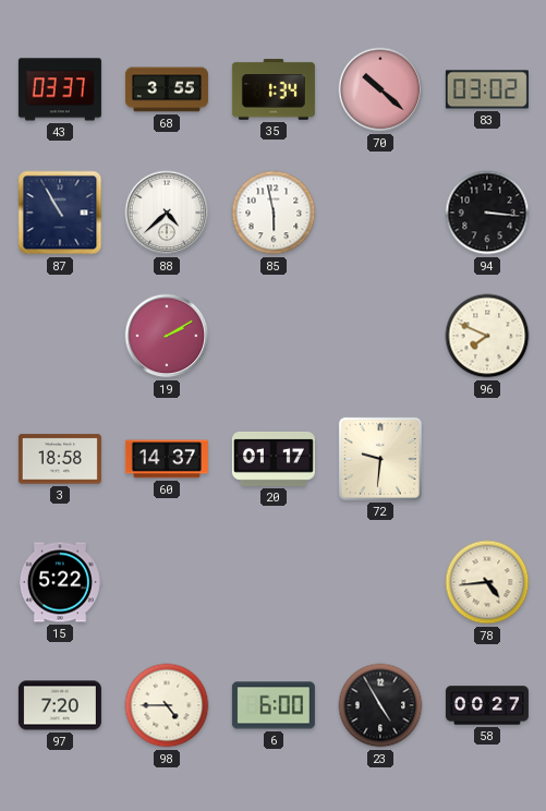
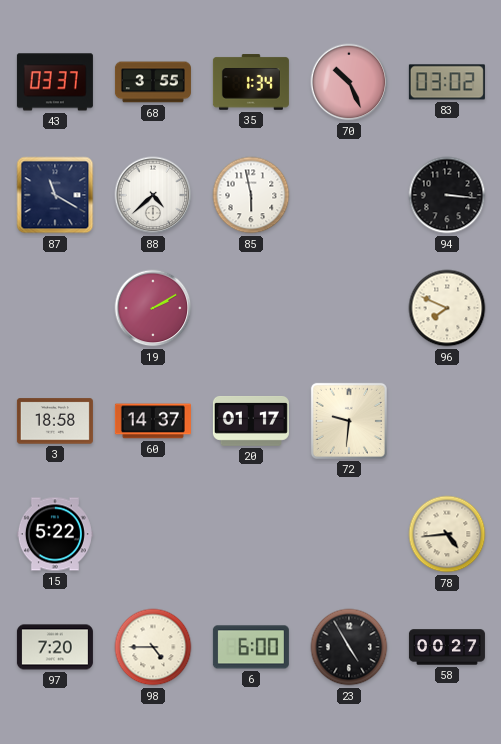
70: 10:22 -> 10:26
87: 10:55 -> 11:20
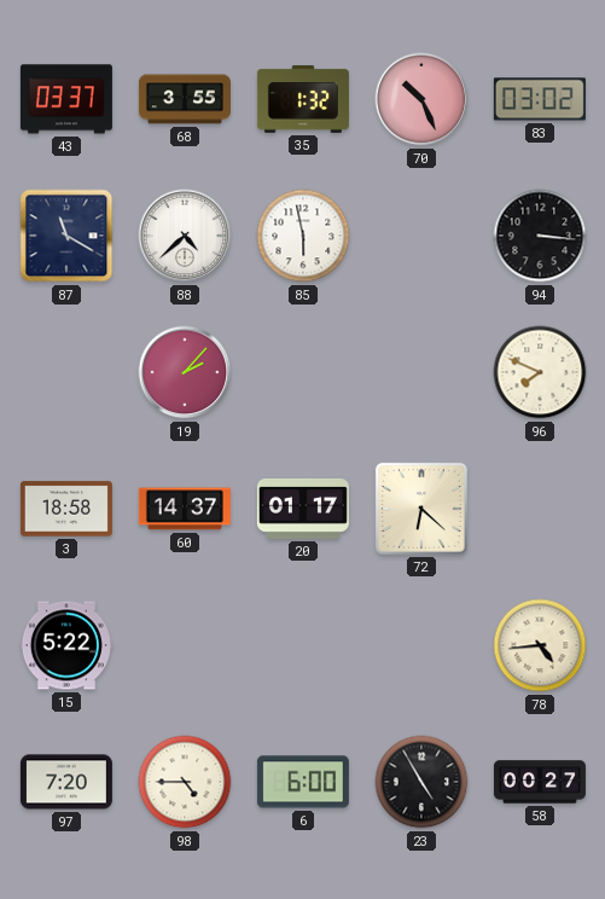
35: 1:34 -> 1:32
19: 2:10 -> 2:07
72: 9:31 -> 6:22
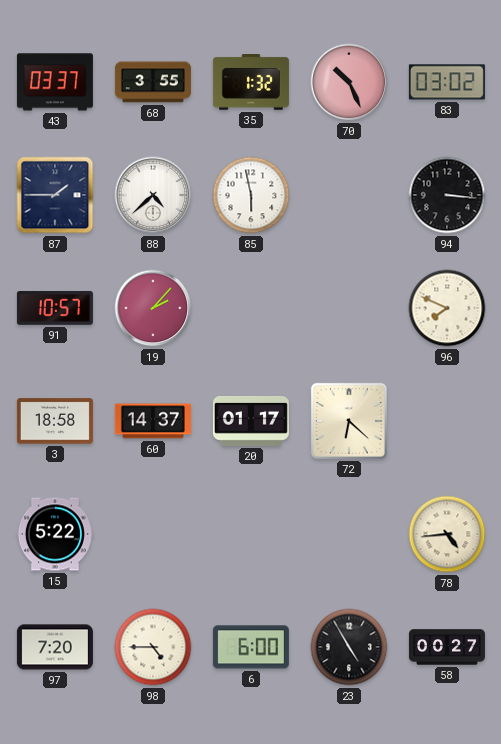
87: 11:20 -> 1:45
91: none -> 10:57
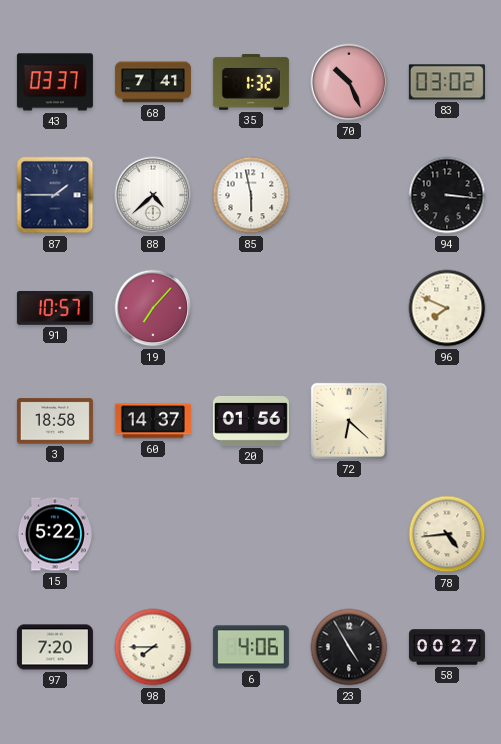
68: 3:55 -> 7:41
19: 2:07 -> 7:07
20: 01:17 -> 01:56
98: 4:45 -> 7:45
6: 6:00 -> 4:06
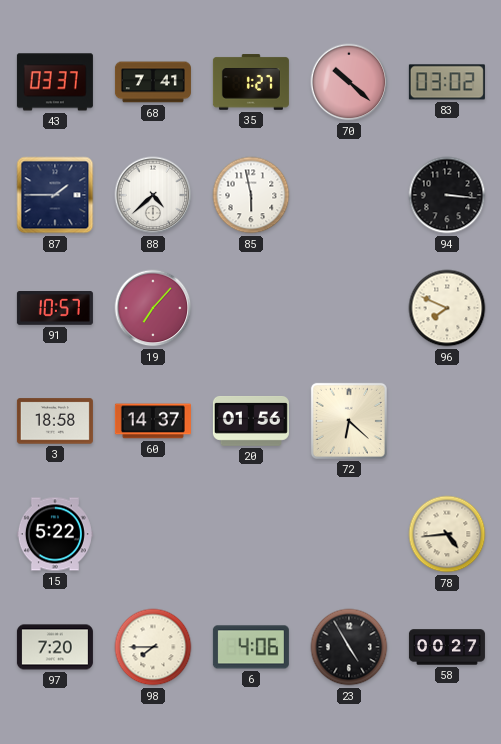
35: 1:32 -> 1:27
70: 10:26 -> 10:22
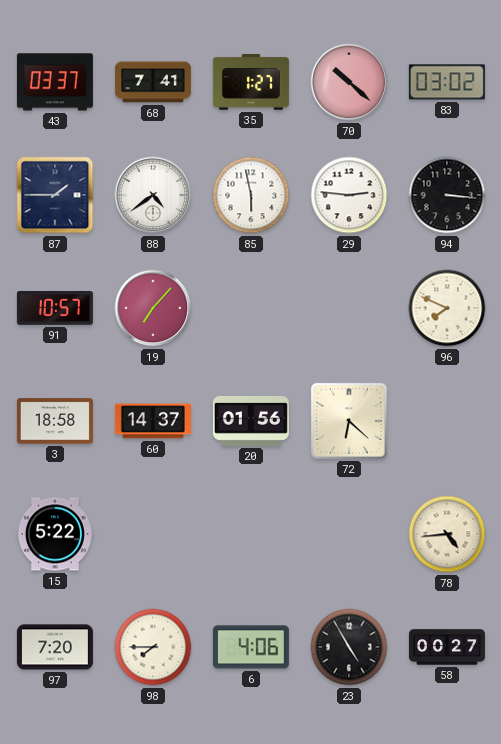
88: 4:38 -> 4:39
29: none -> 2:46
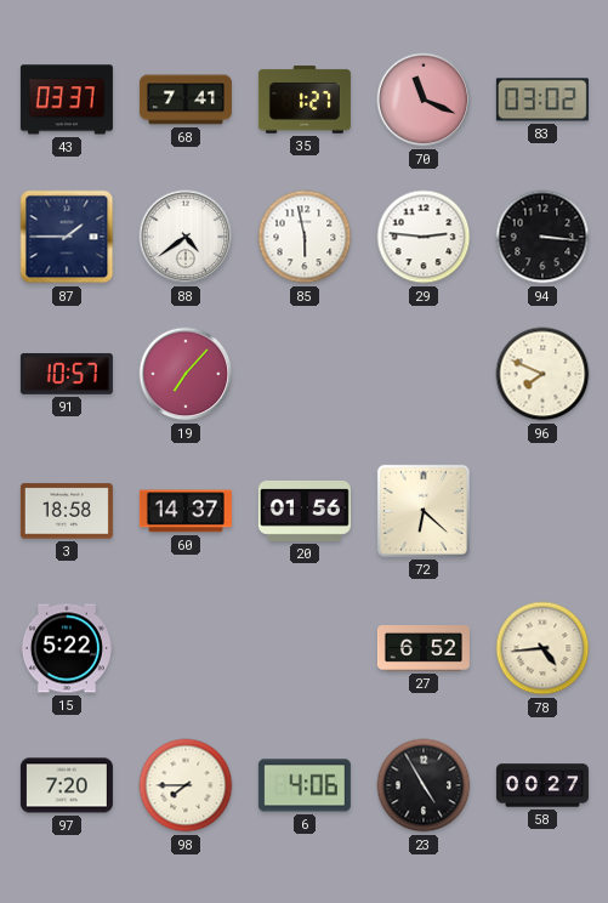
70: 10:22 -> 11:19
27: none -> 6:52
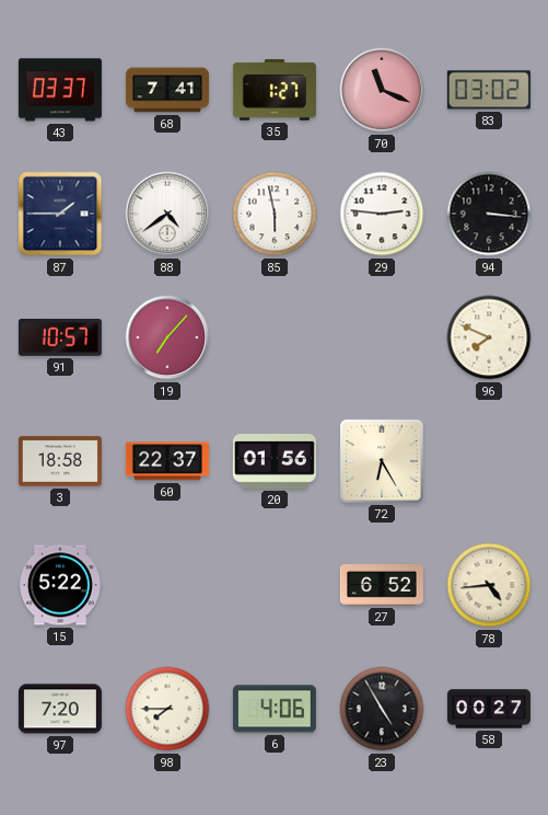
60: 14:37 -> 22:37
72: 6:22 -> 6:25
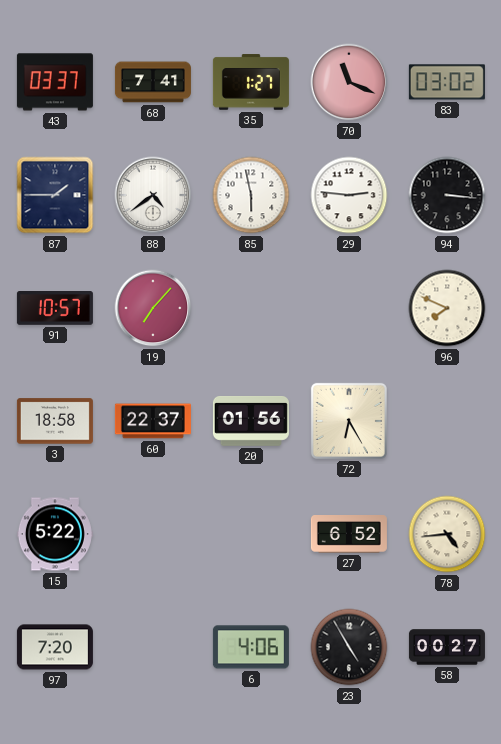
98: 7:45 -> none
